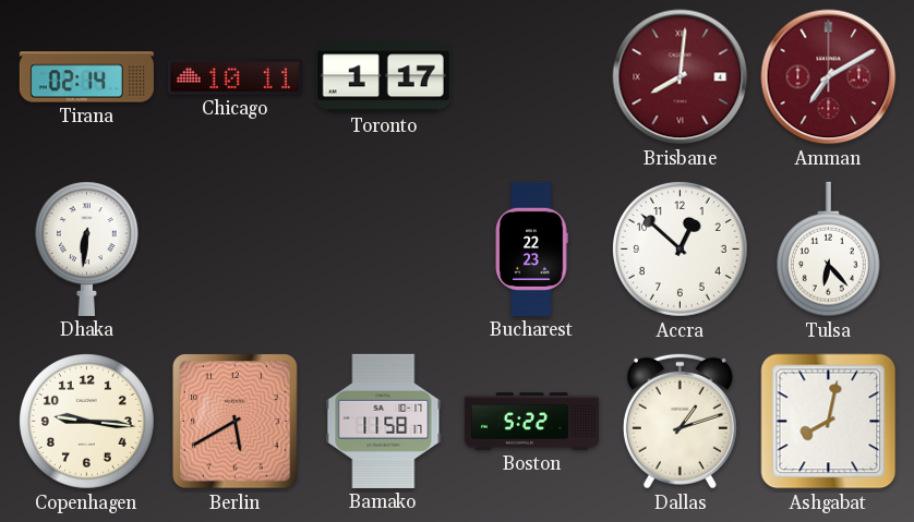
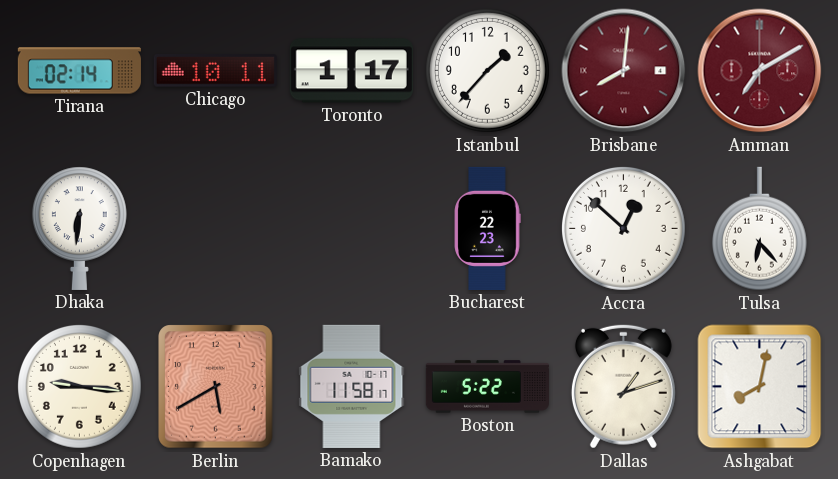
Istanbul: none -> 1:37
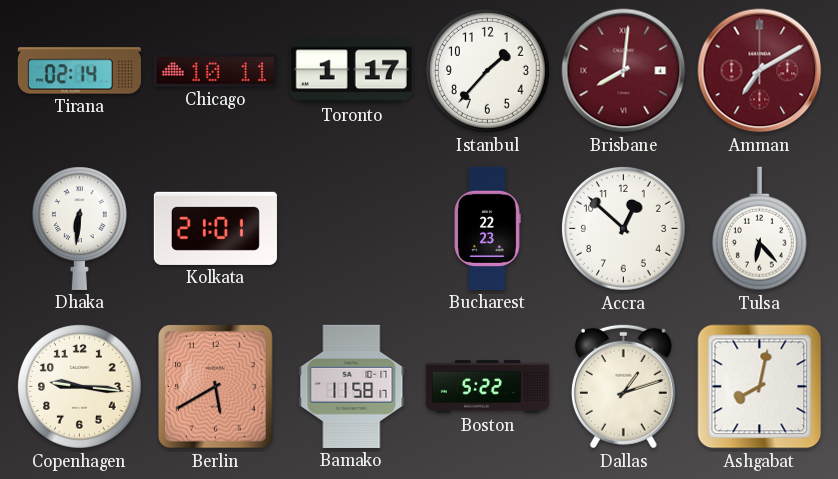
Kolkata: none -> 21:01
